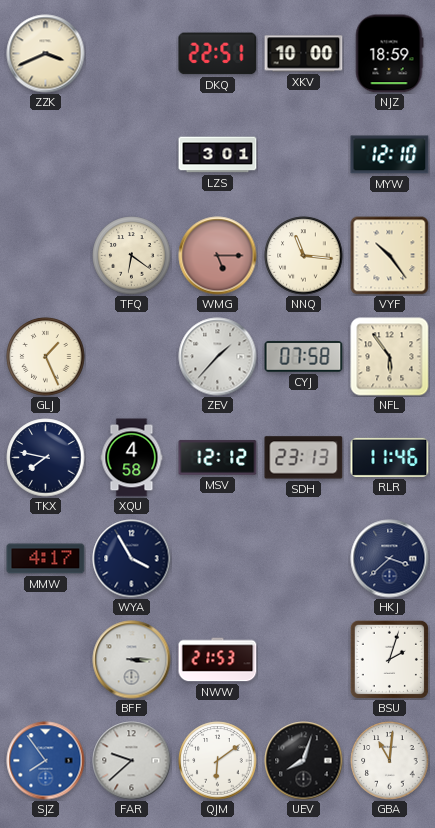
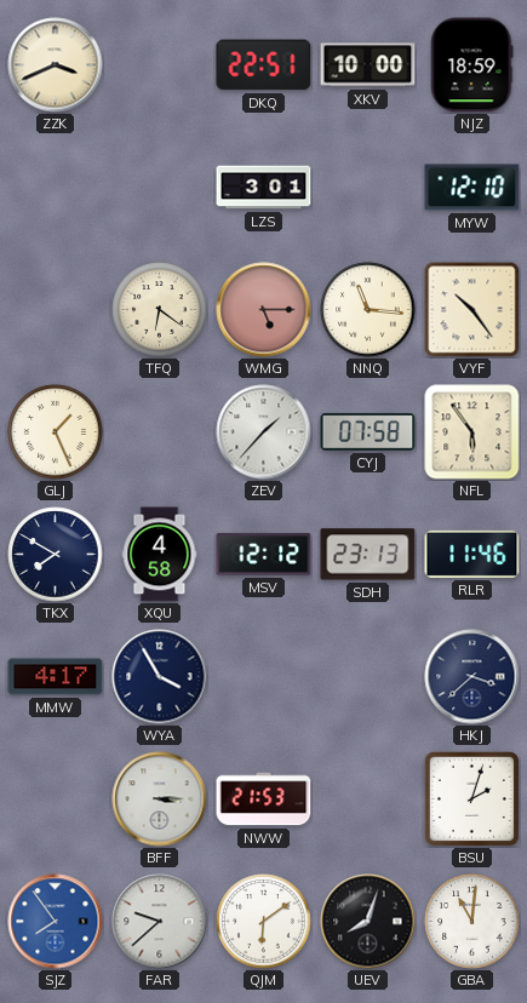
TKX: 7:47 -> 7:50
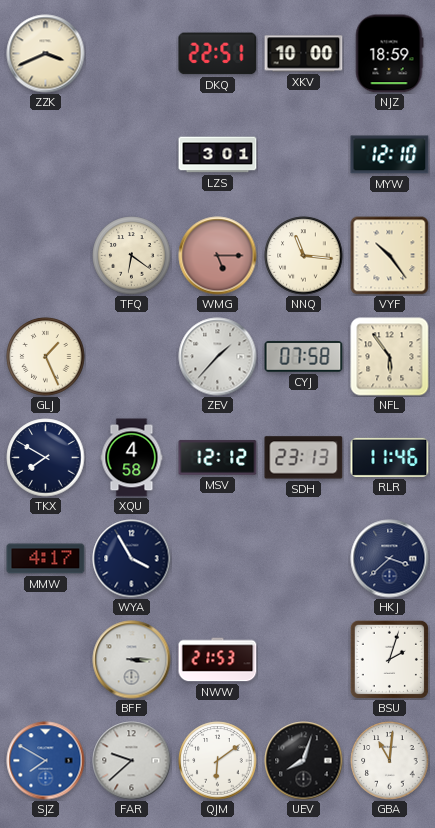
SJZ: 7:54 -> 7:50
